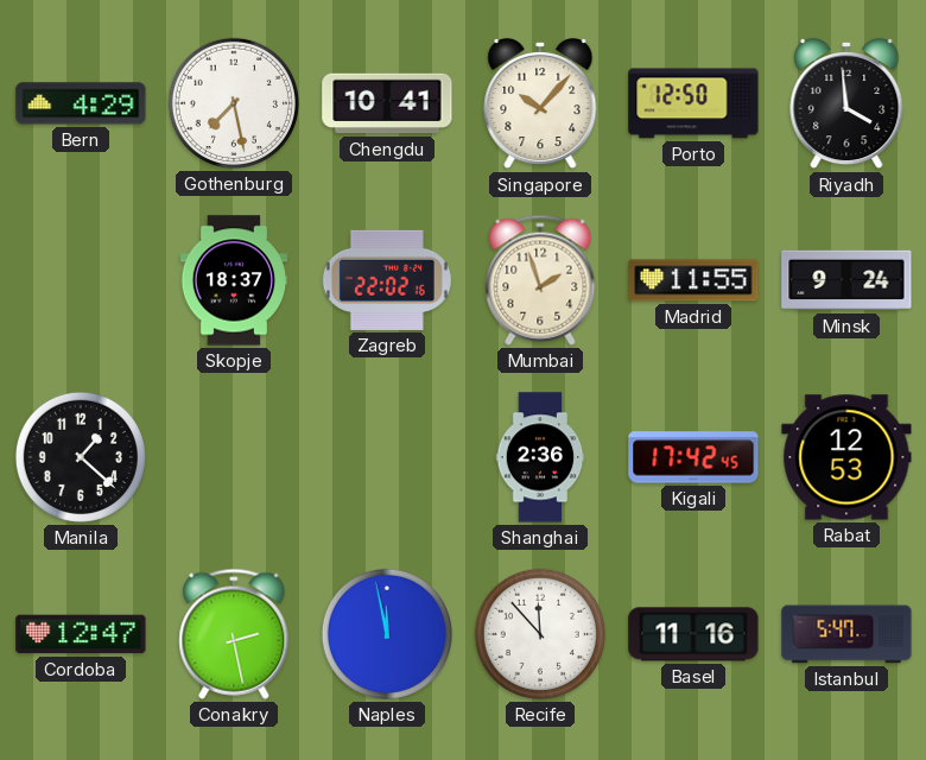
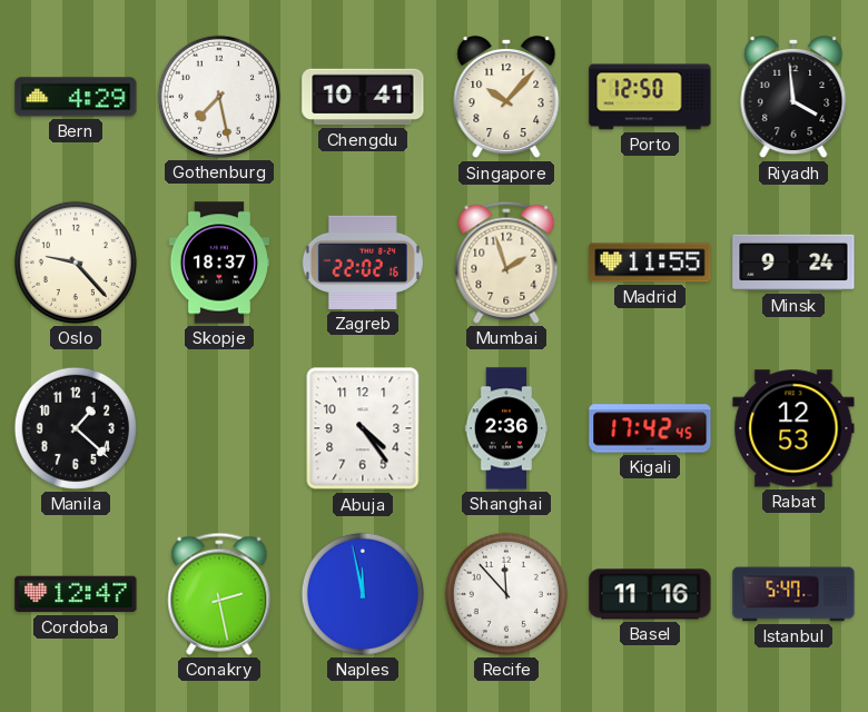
Oslo: none -> 9:23
Abuja: none -> 4:24
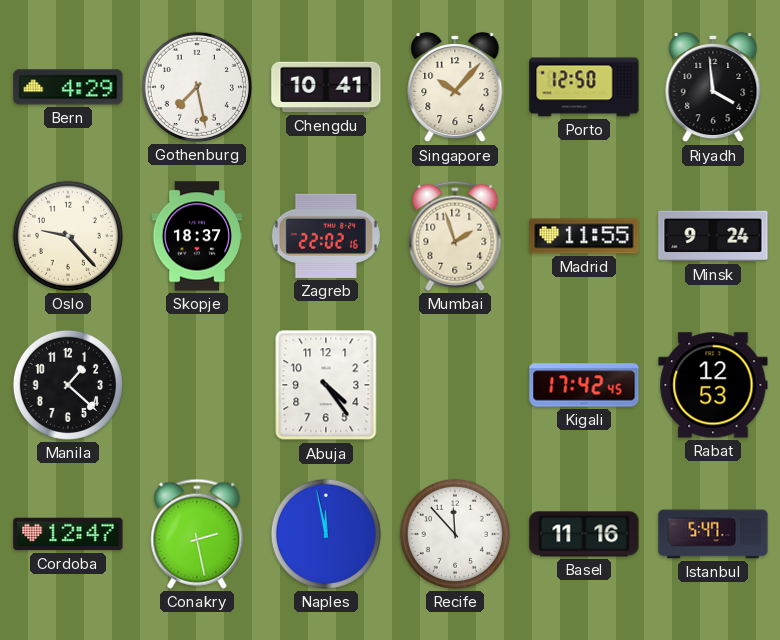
Shanghai: 2:36 -> none
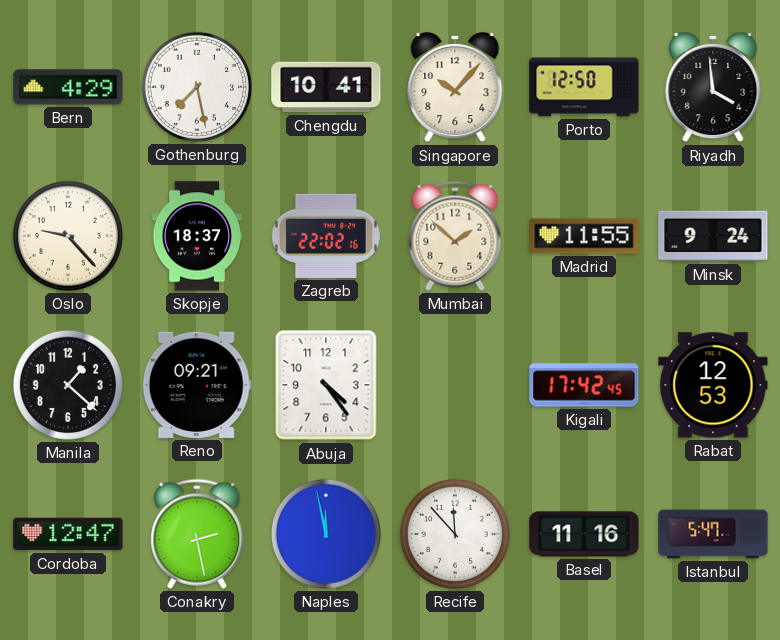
Mumbai: 1:57 -> 1:52
Reno: none -> 09:21
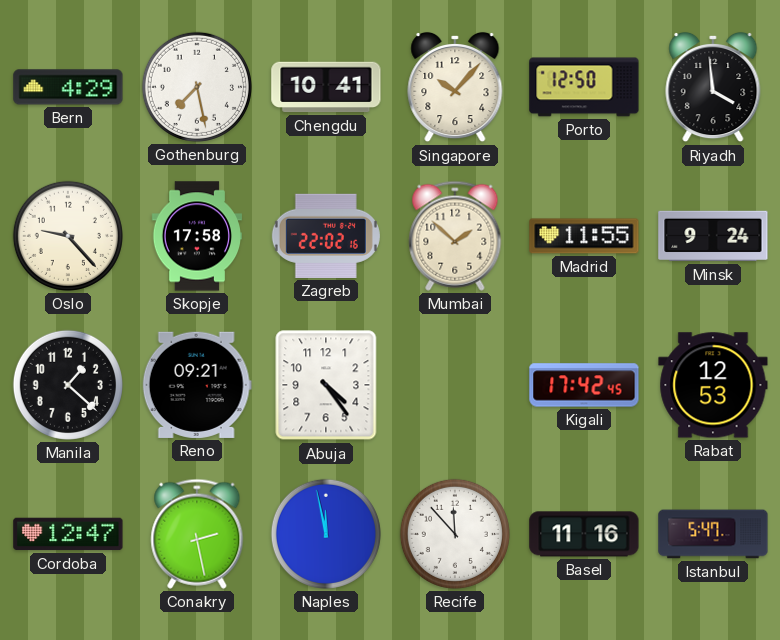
Skopje: 18:37 -> 17:58
